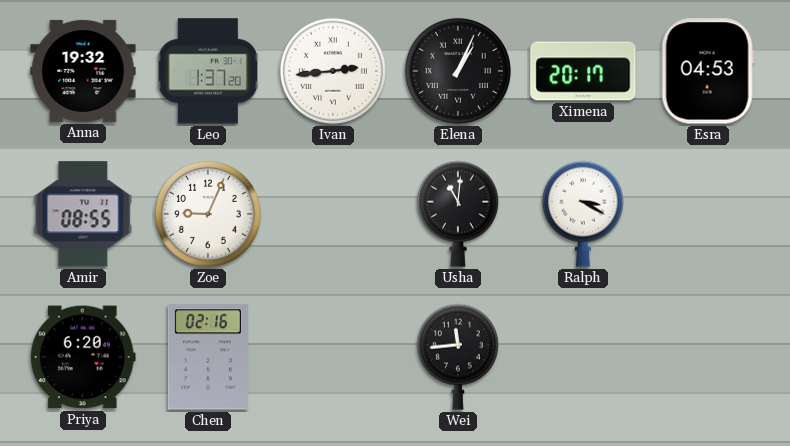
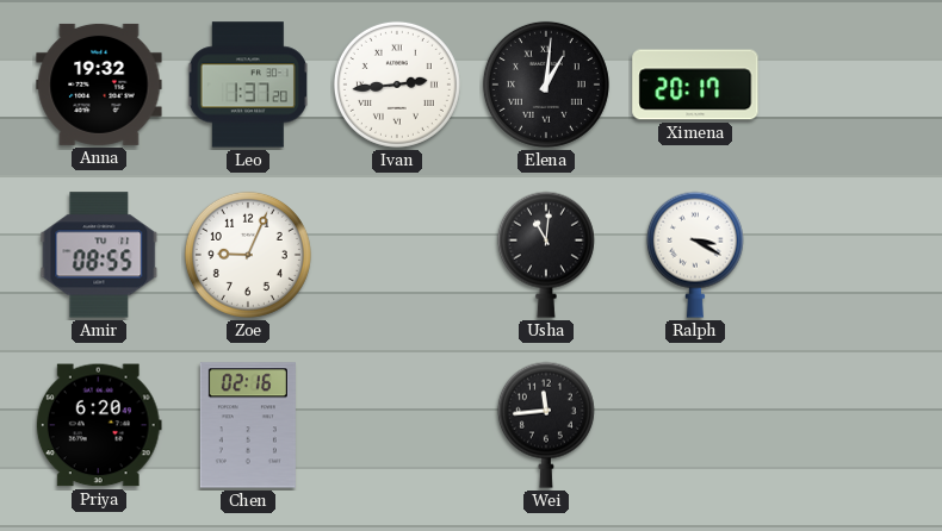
Elena: 1:04 -> 1:01
Esra: 04:53 -> none
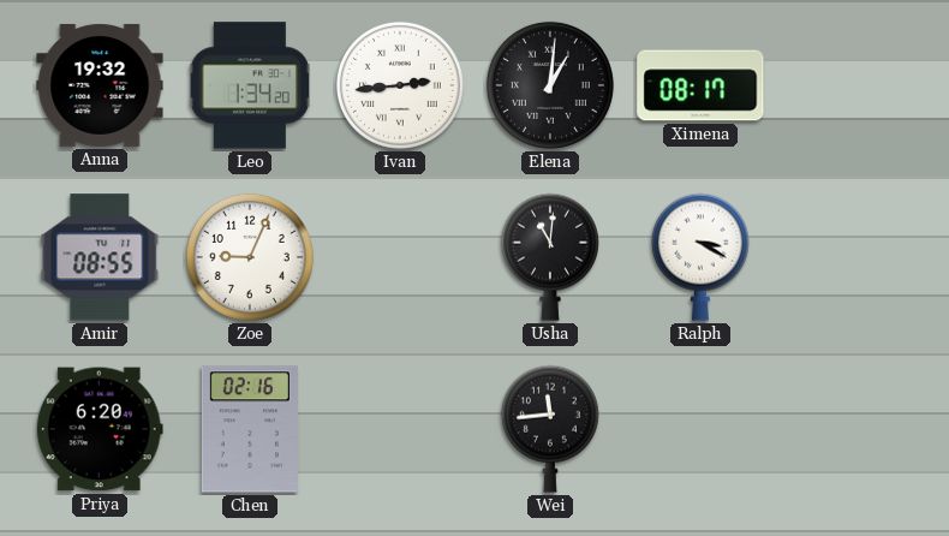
Leo: 1:37 -> 1:34
Ximena: 20:17 -> 08:17
